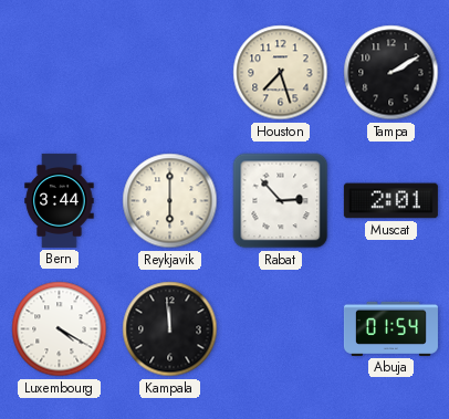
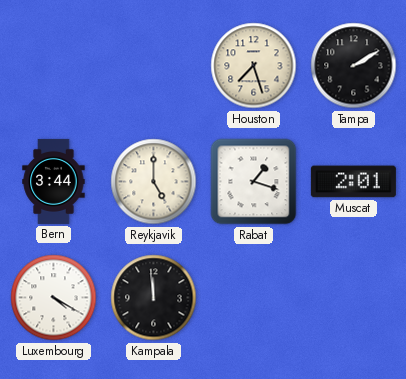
Reykjavik: 6:00 -> 5:00
Rabat: 2:53 -> 1:18
Abuja: 01:54 -> none
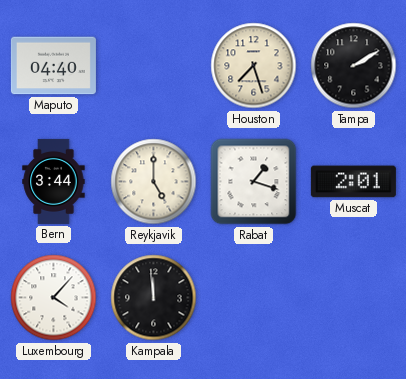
Maputo: none -> 04:40
Luxembourg: 4:20 -> 4:07
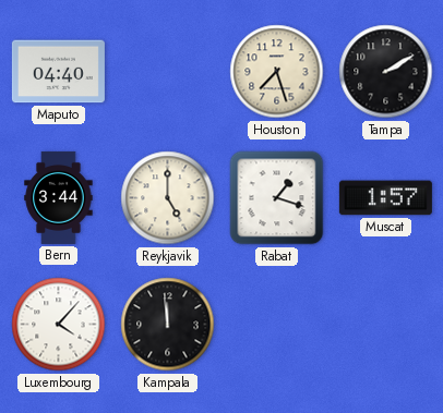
Muscat: 2:01 -> 1:57
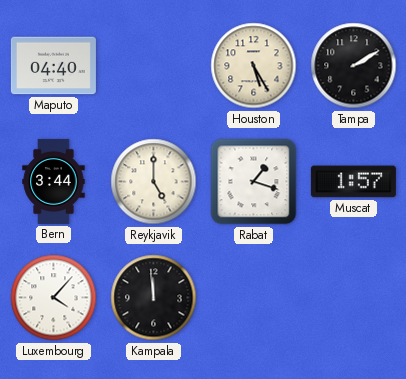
Houston: 7:27 -> 5:25
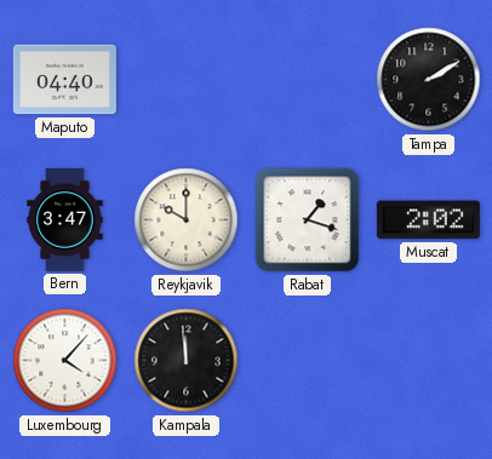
Houston: 5:25 -> none
Bern: 3:44 -> 3:47
Reykjavik: 5:00 -> 10:00
Muscat: 1:57 -> 2:02
